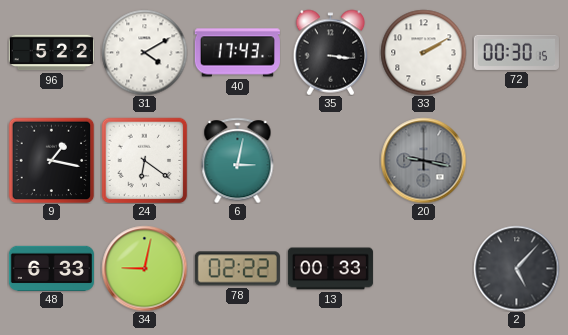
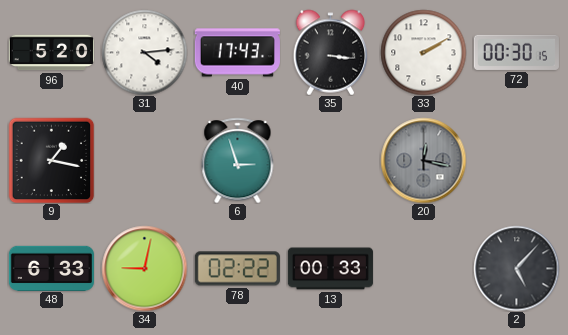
96: 5:22 -> 5:20
31: 4:10 -> 4:14
24: 6:21 -> none
6: 3:02 -> 2:57
20: 9:17 -> 12:17
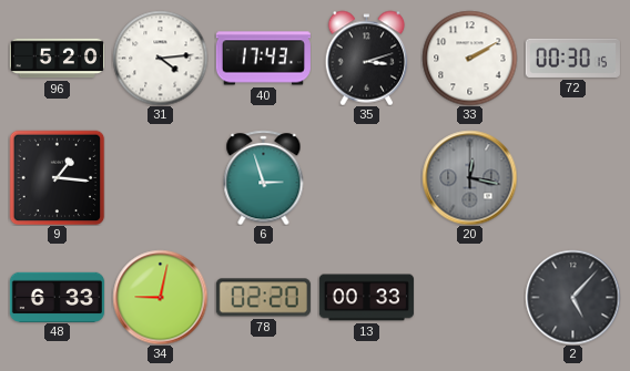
35: 3:16 -> 3:12
9: 1:17 -> 1:16
78: 02:22 -> 02:20
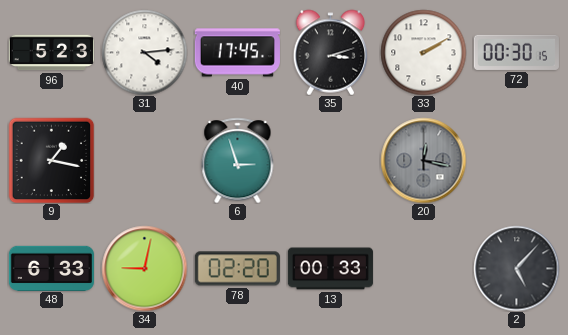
96: 5:20 -> 5:23
40: 17:43 -> 17:45
9: 1:16 -> 1:17
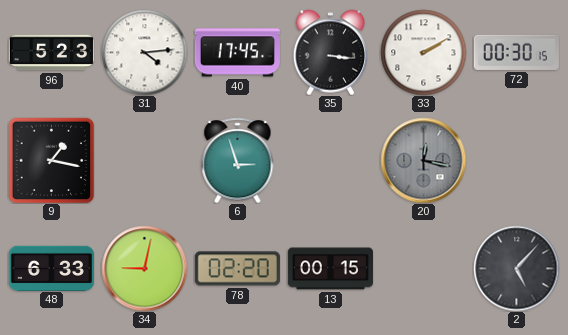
35: 3:12 -> 3:16
13: 00:33 -> 00:15
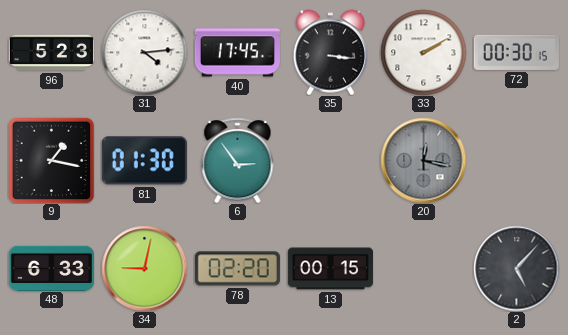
81: none -> 01:30
6: 2:57 -> 2:54
